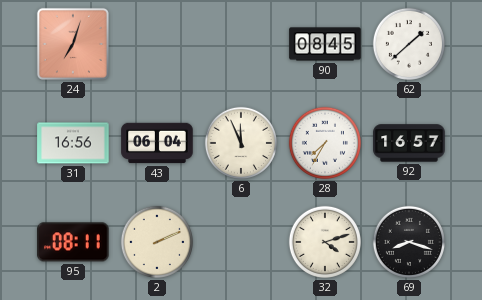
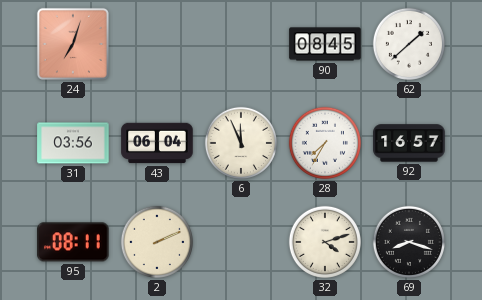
31: 16:56 -> 03:56
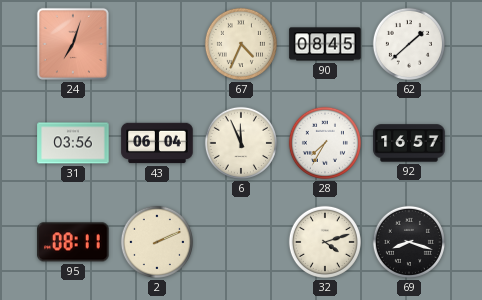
67: none -> 4:34
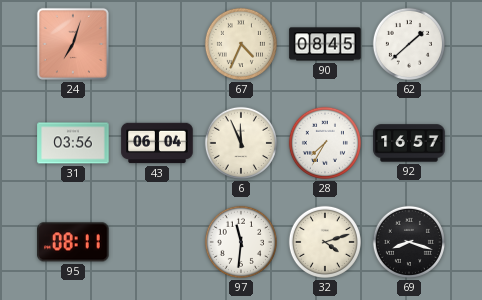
2: 2:11 -> none
97: none -> 11:31
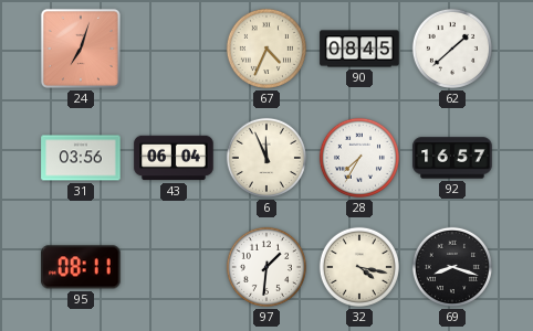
97: 11:31 -> 1:31
32: 4:12 -> 4:17
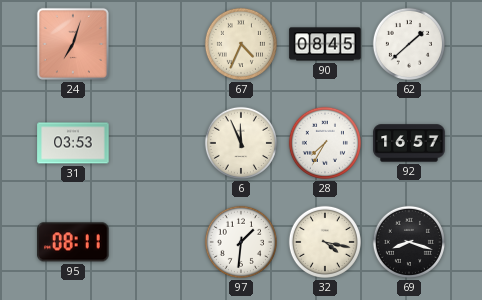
31: 03:56 -> 03:53
43: 06:04 -> none
